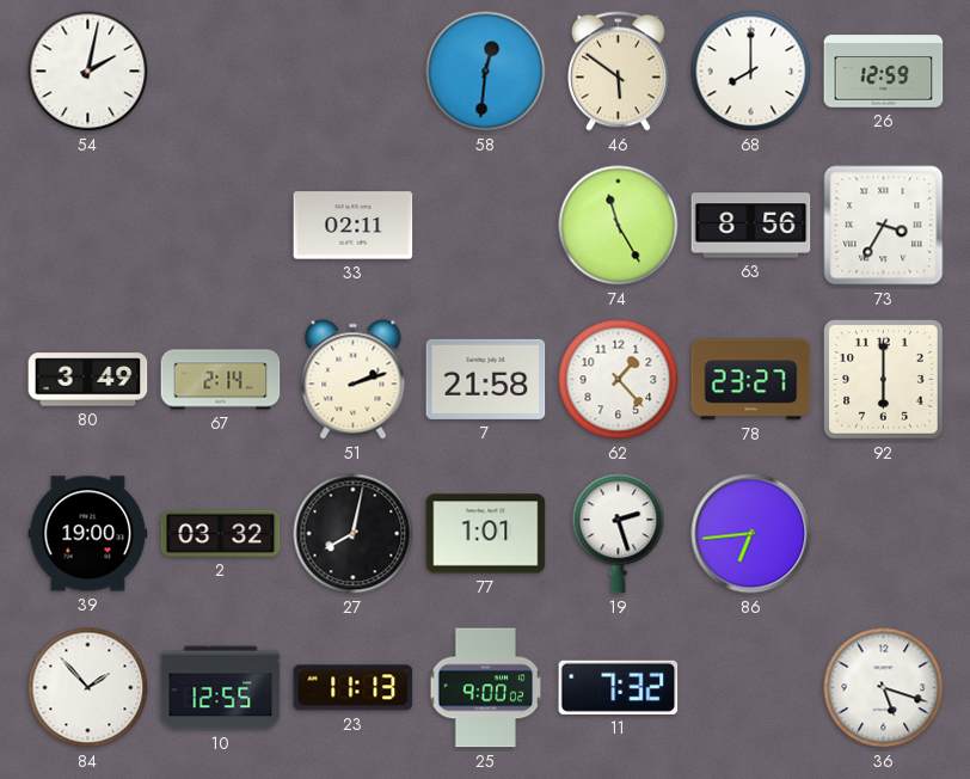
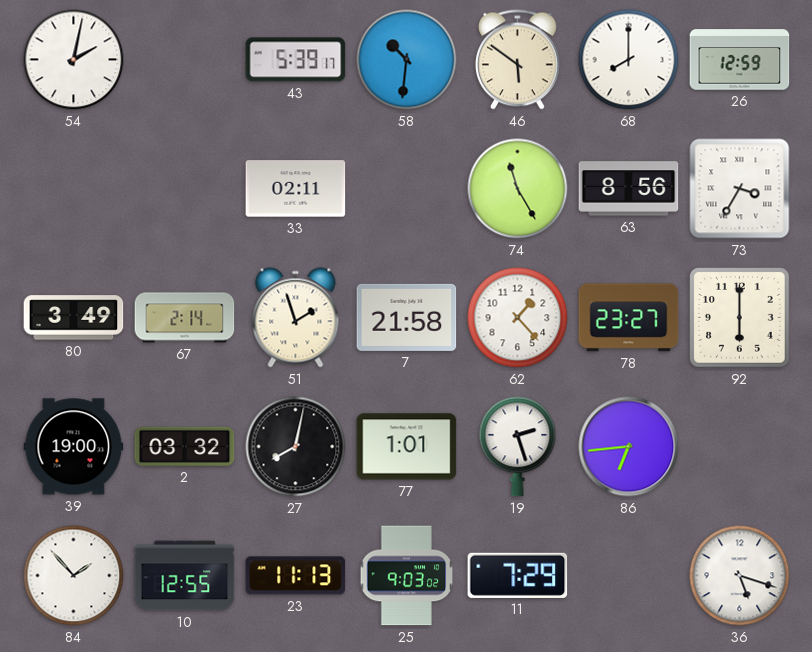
43: none -> 5:39
58: 12:31 -> 10:31
51: 2:12 -> 1:57
25: 9:00 -> 9:03
11: 7:32 -> 7:29
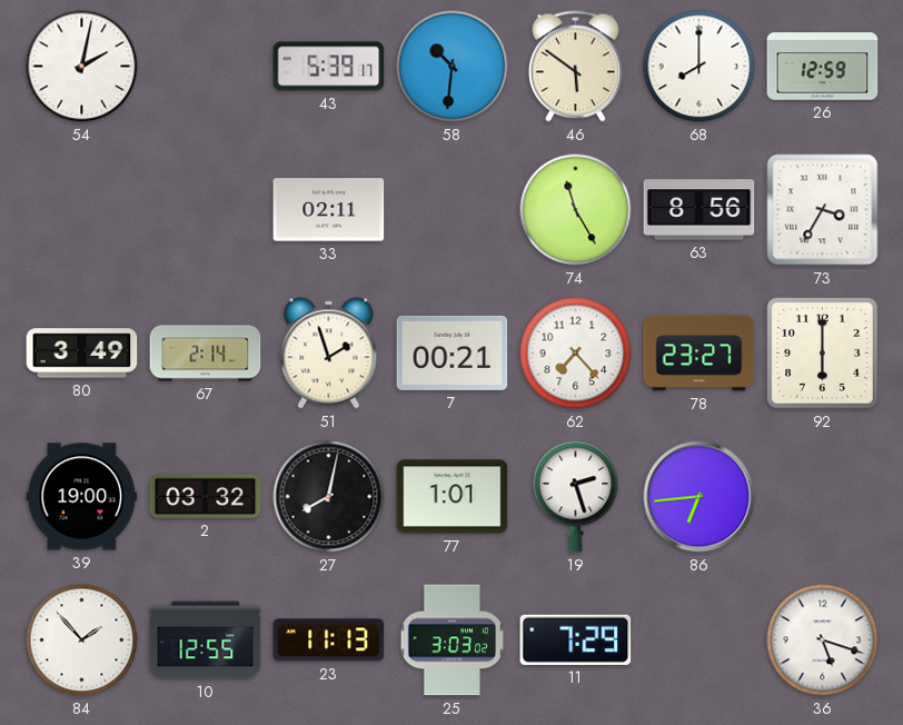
7: 21:58 -> 00:21
62: 1:23 -> 7:23
25: 9:03 -> 3:03
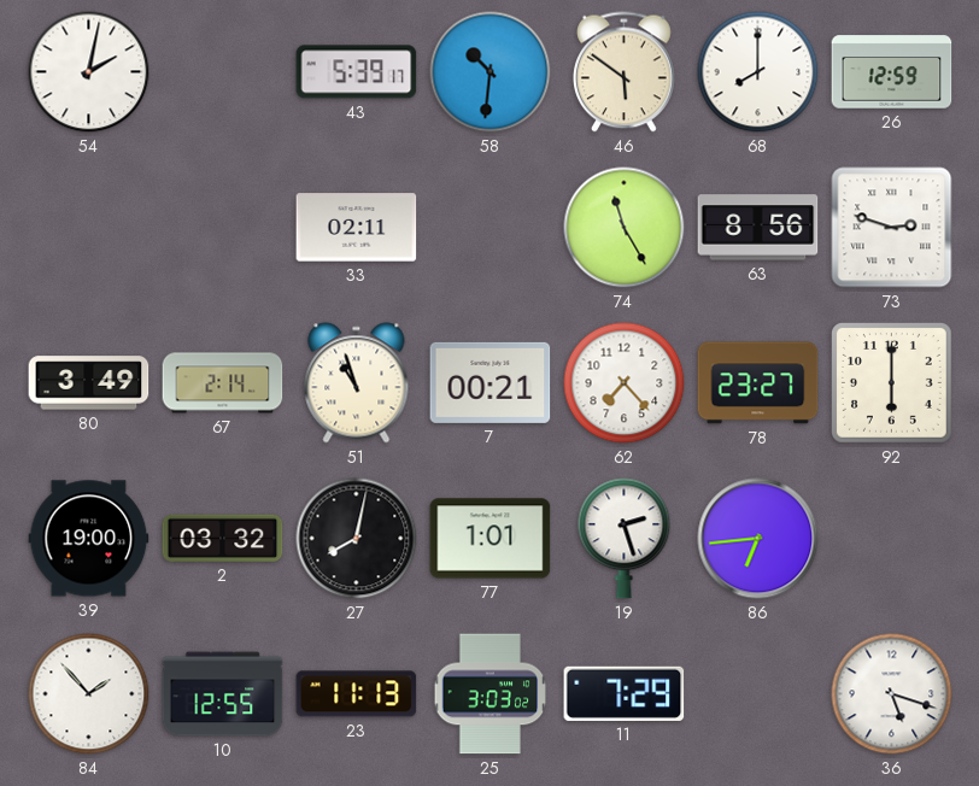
73: 3:35 -> 2:48
51: 1:57 -> 10:57
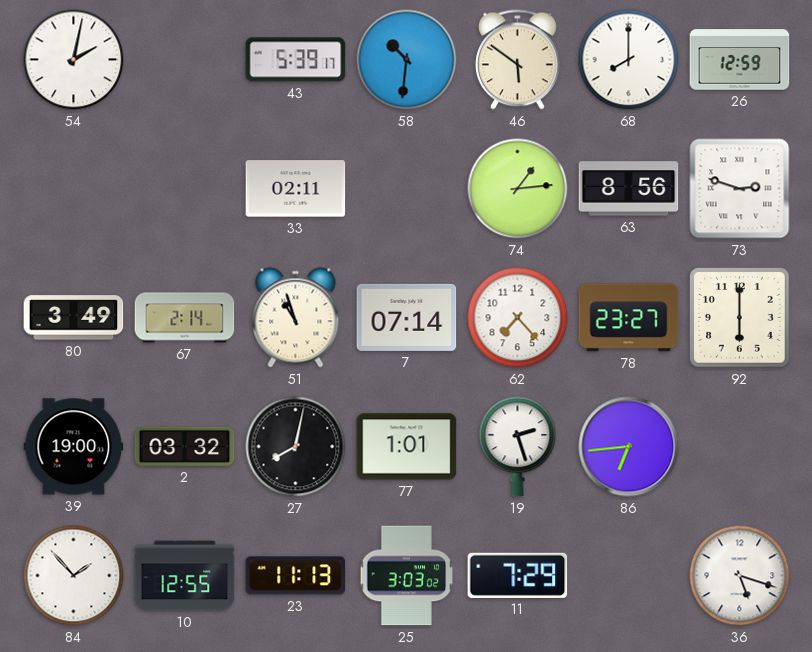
74: 11:25 -> 1:14
7: 00:21 -> 07:14
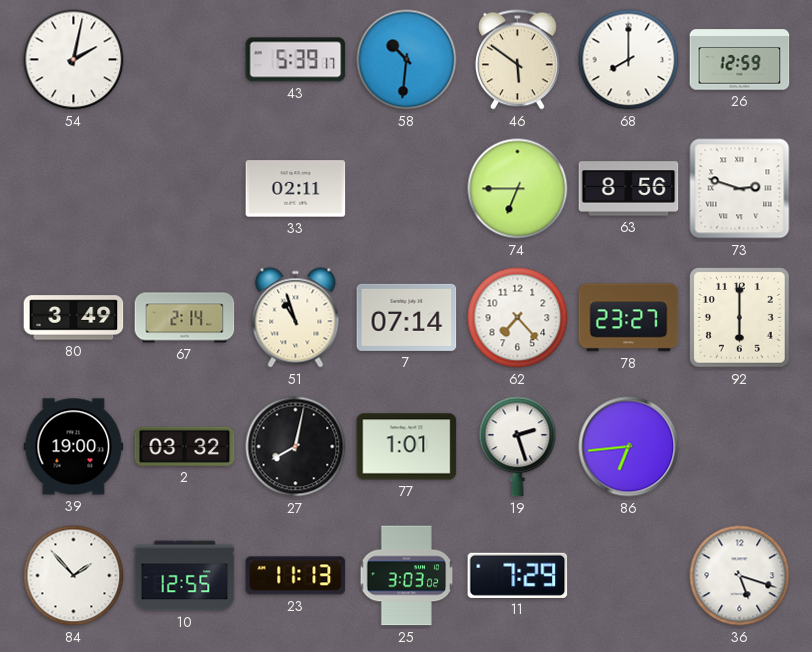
74: 1:14 -> 6:45
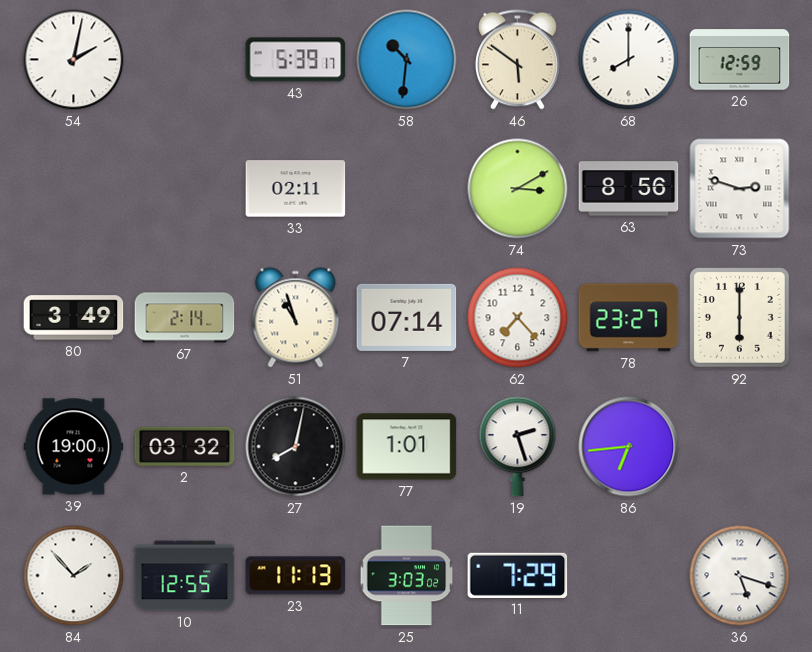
74: 6:45 -> 3:10
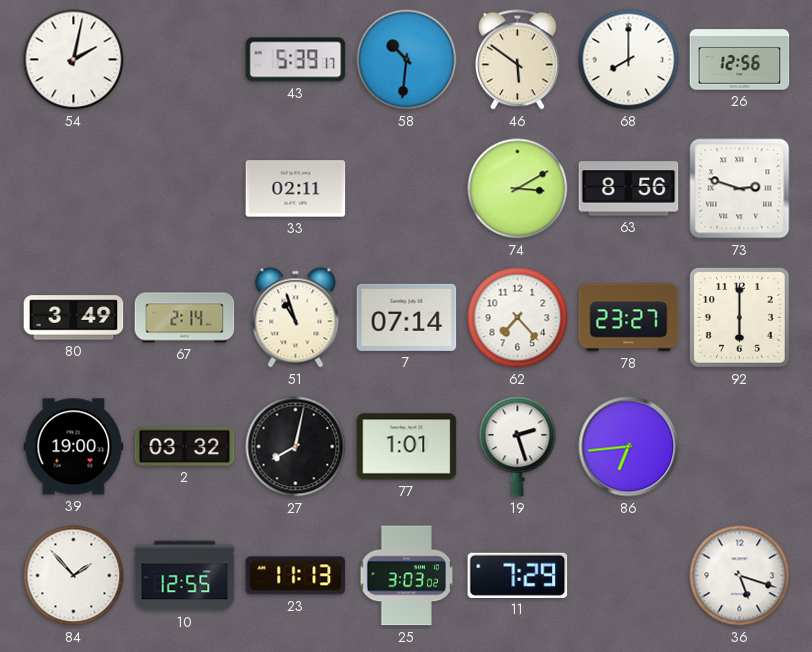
26: 12:59 -> 12:56
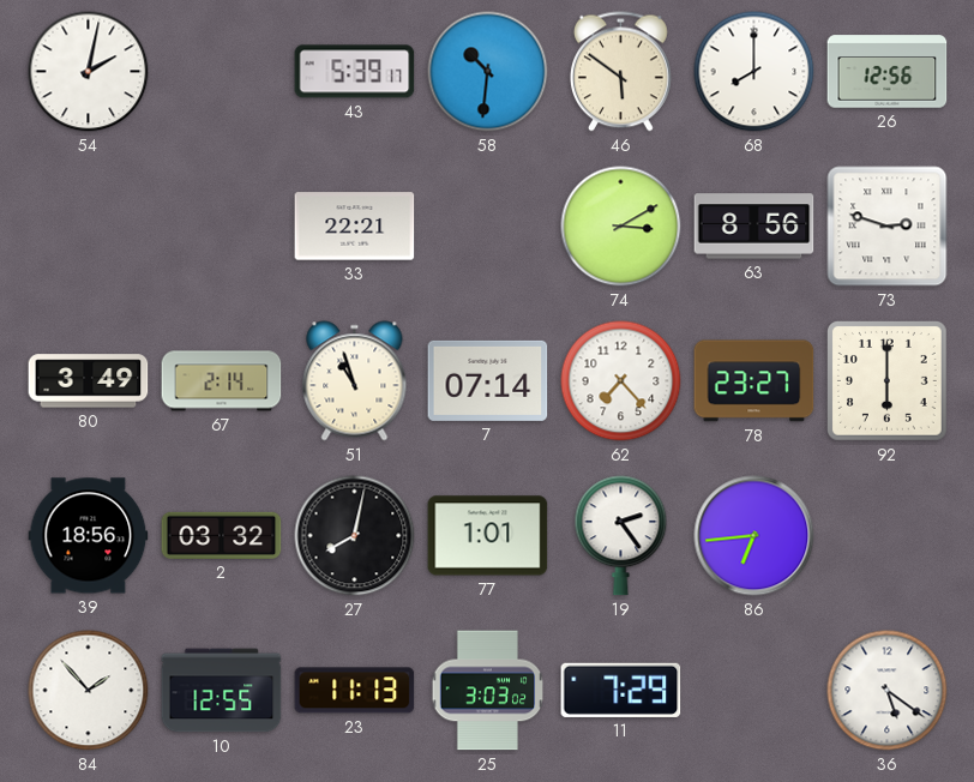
33: 02:11 -> 22:21
39: 19:00 -> 18:56
19: 2:27 -> 2:24
36: 5:18 -> 5:21
